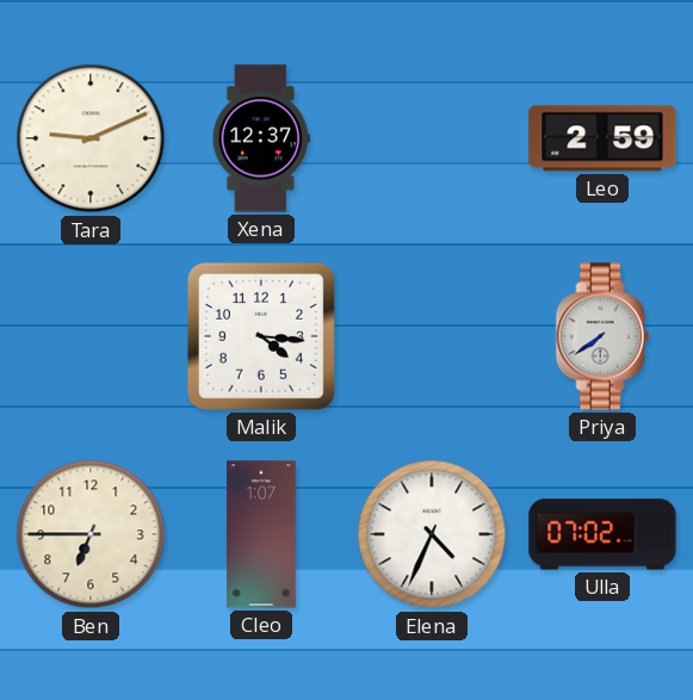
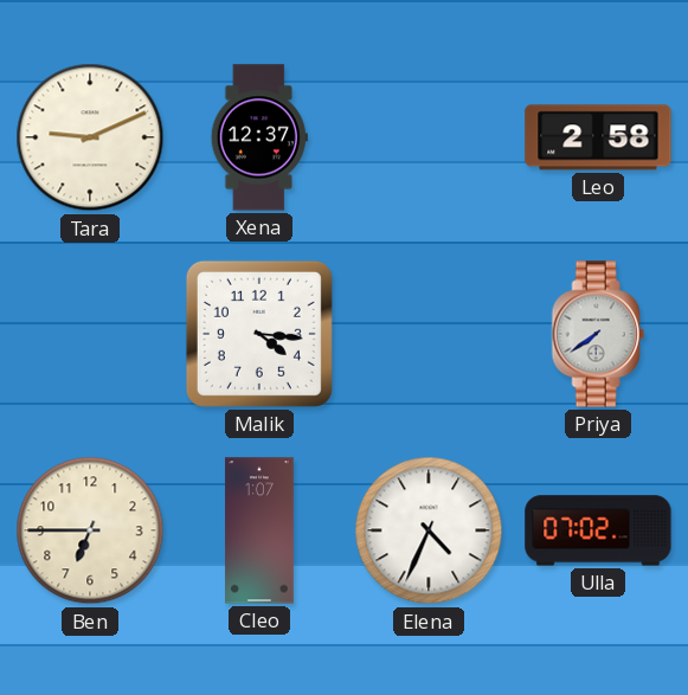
Leo: 2:59 -> 2:58
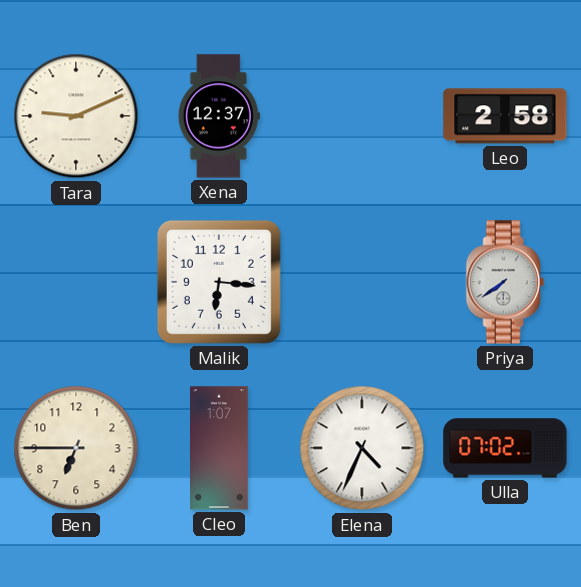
Malik: 4:16 -> 6:16
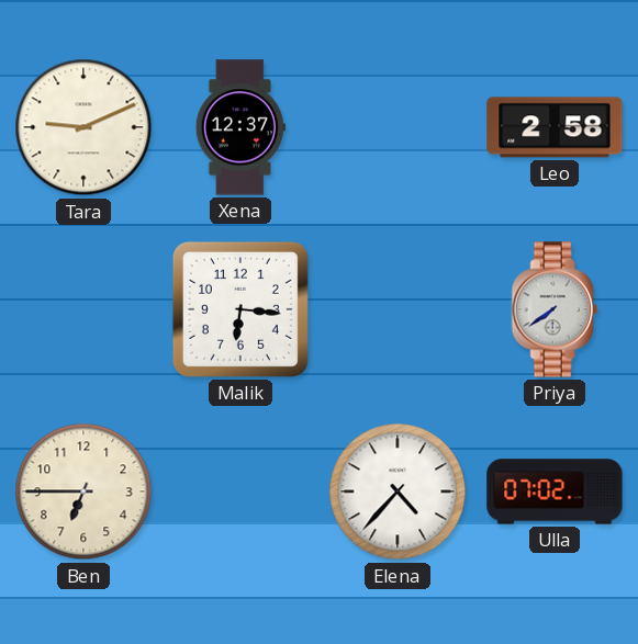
Cleo: 1:07 -> none
Elena: 4:34 -> 4:37
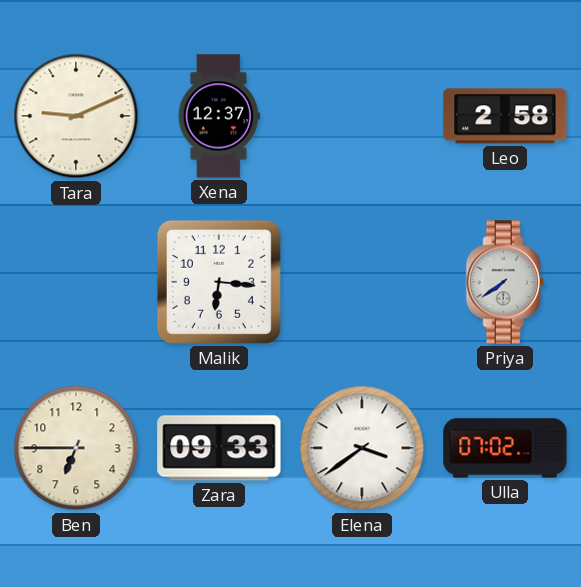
Zara: none -> 09:33
Elena: 4:37 -> 3:39
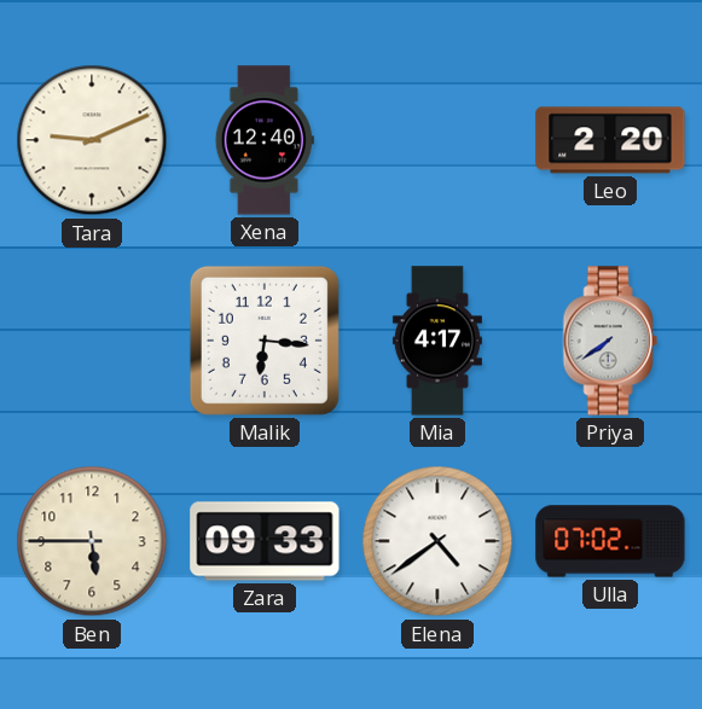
Xena: 12:37 -> 12:40
Leo: 2:58 -> 2:20
Mia: none -> 4:17
Ben: 6:45 -> 5:45
Elena: 3:39 -> 4:39
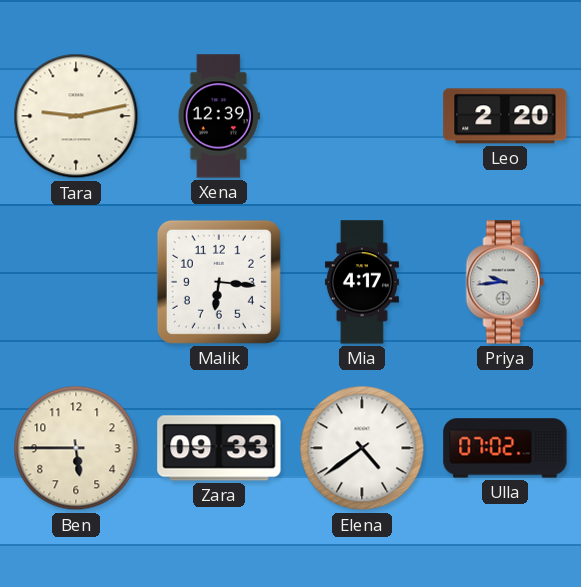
Tara: 9:11 -> 9:13
Xena: 12:40 -> 12:39
Priya: 7:39 -> 9:44
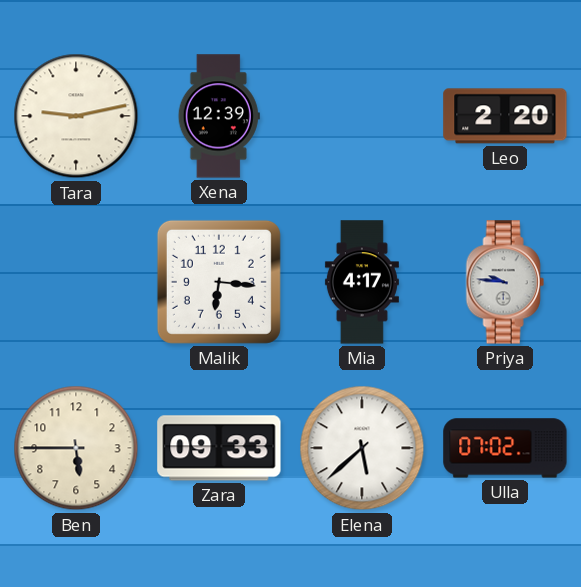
Priya: 9:44 -> 9:46
Elena: 4:39 -> 5:38
